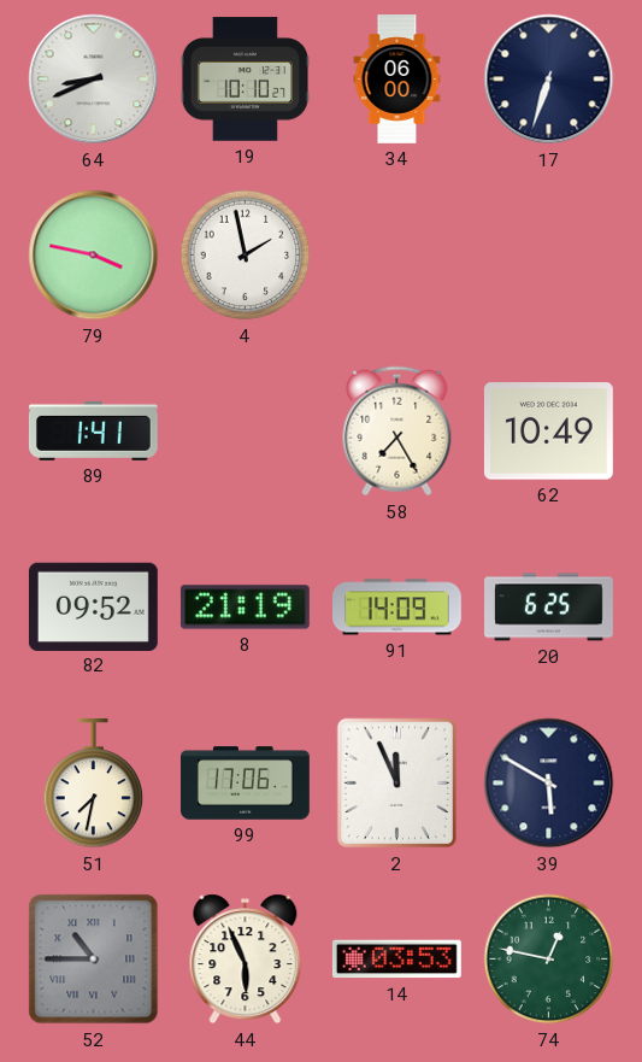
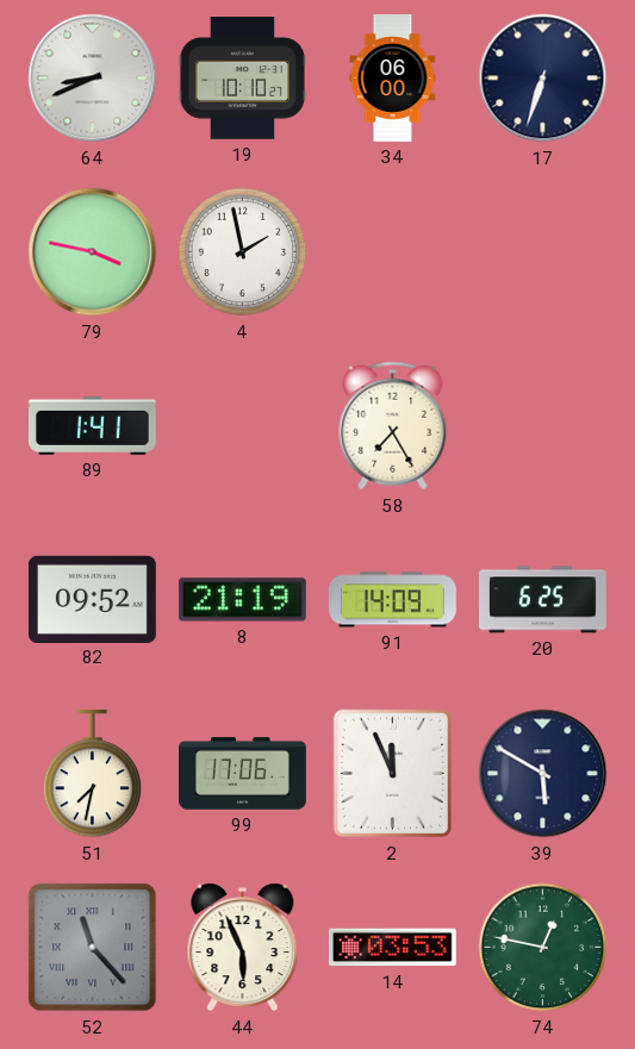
62: 10:49 -> none
52: 10:45 -> 11:23
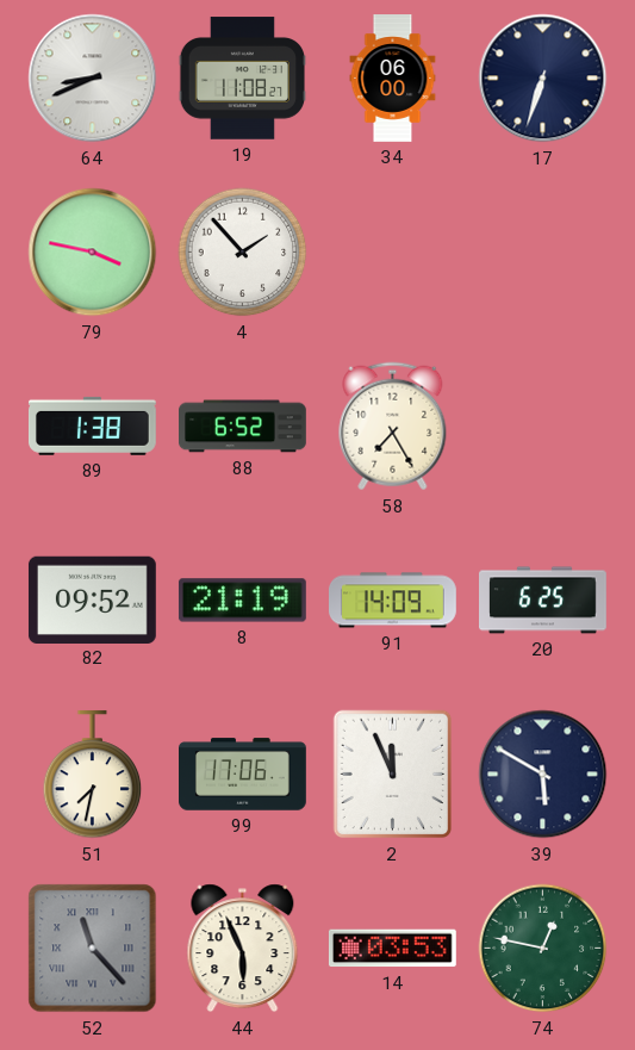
19: 10:10 -> 11:08
4: 1:58 -> 1:53
89: 1:41 -> 1:38
88: none -> 6:52
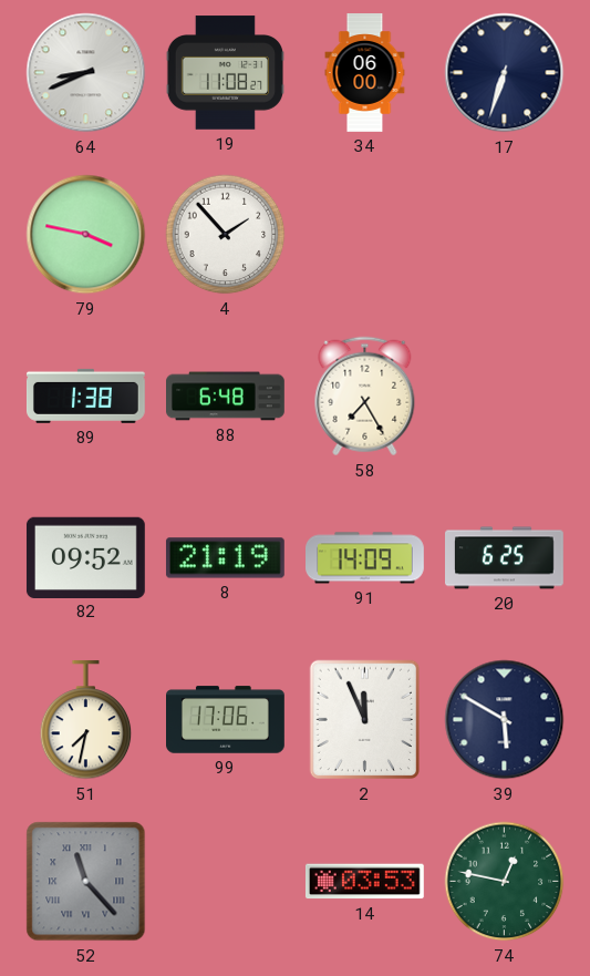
88: 6:52 -> 6:48
44: 5:56 -> none
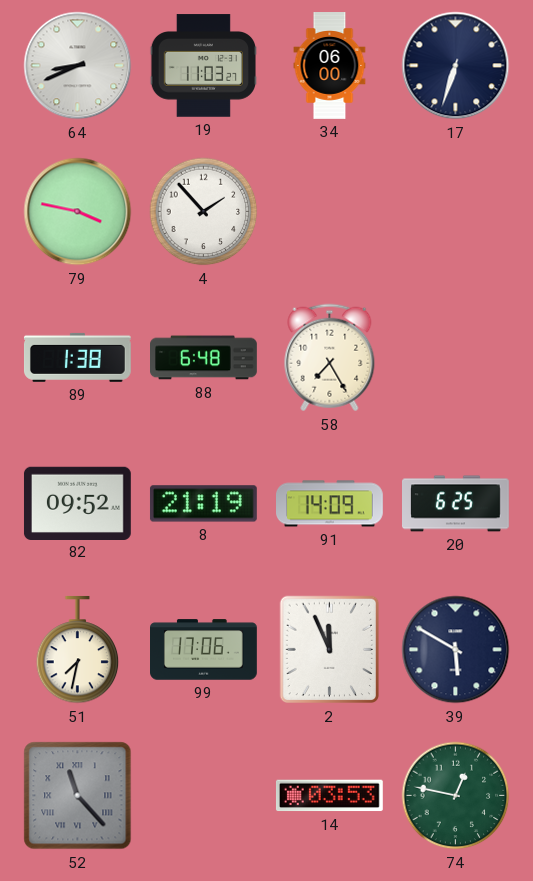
19: 11:08 -> 11:03
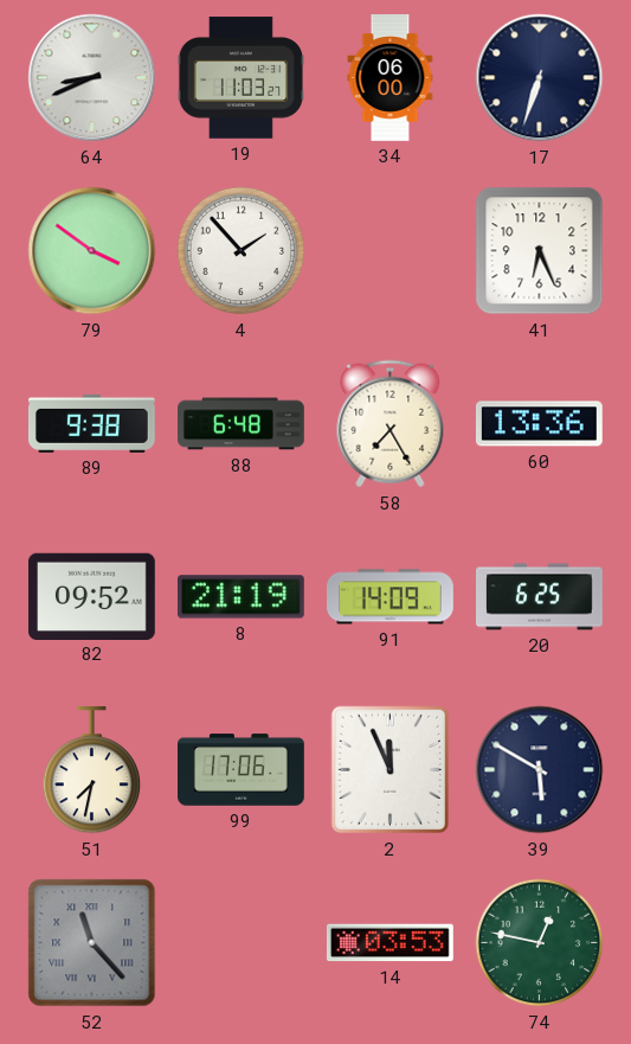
79: 3:47 -> 3:51
41: none -> 6:26
89: 1:38 -> 9:38
60: none -> 13:36
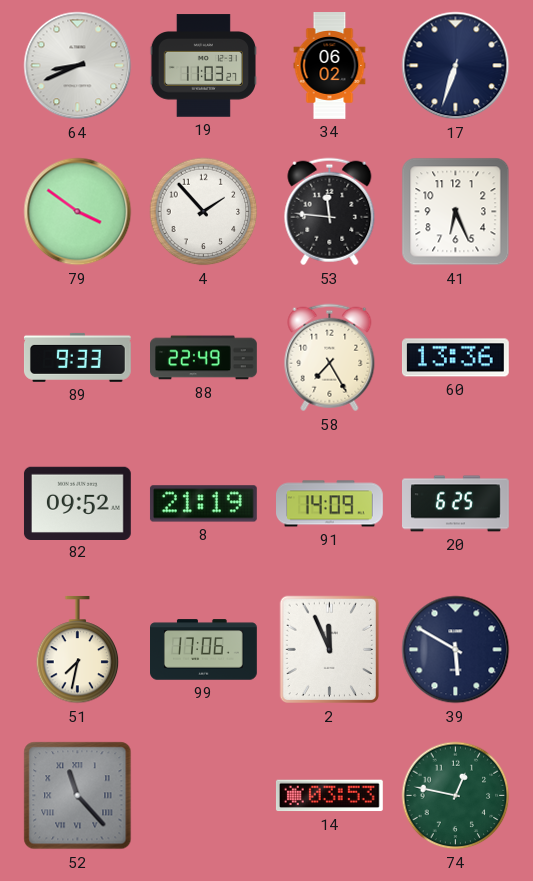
34: 06:00 -> 06:02
53: none -> 11:46
89: 9:38 -> 9:33
88: 6:48 -> 22:49
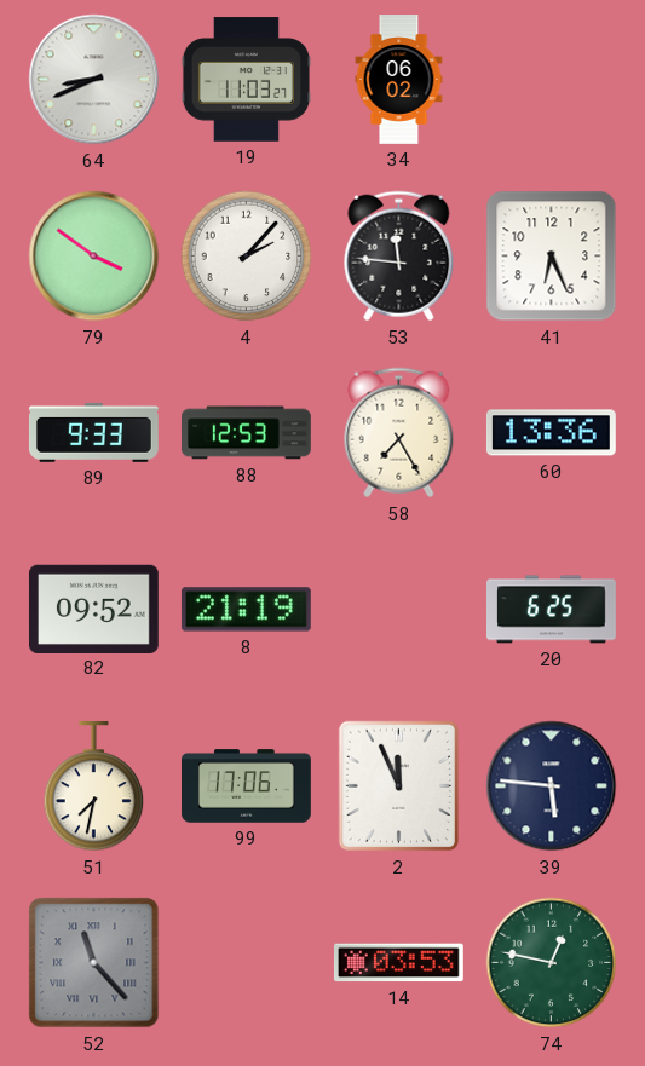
17: 6:33 -> none
4: 1:53 -> 2:07
88: 22:49 -> 12:53
91: 14:09 -> none
39: 5:50 -> 5:46
